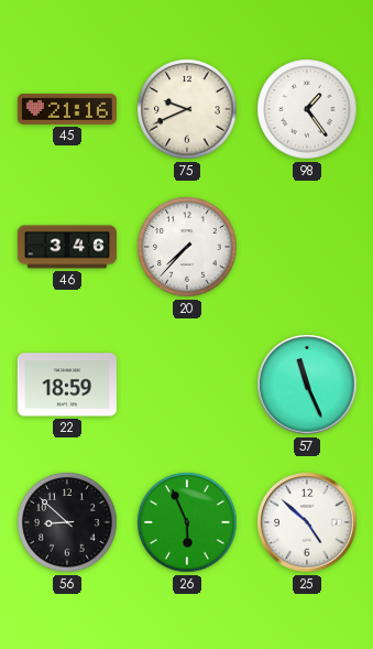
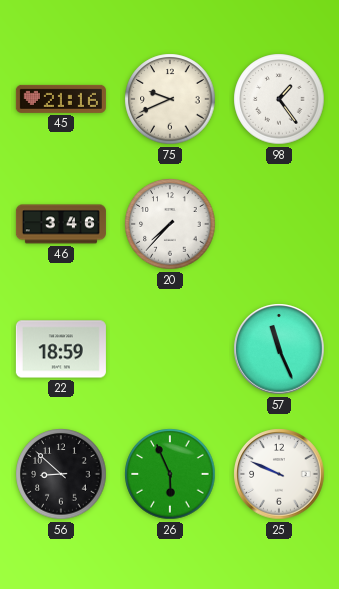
25: 4:52 -> 9:49
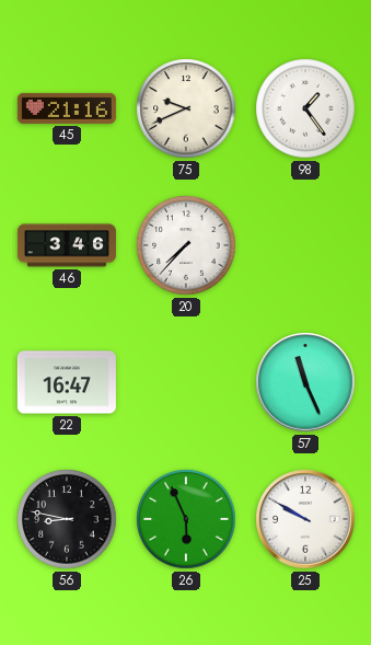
22: 18:59 -> 16:47
56: 8:52 -> 8:47
25: 9:49 -> 9:50
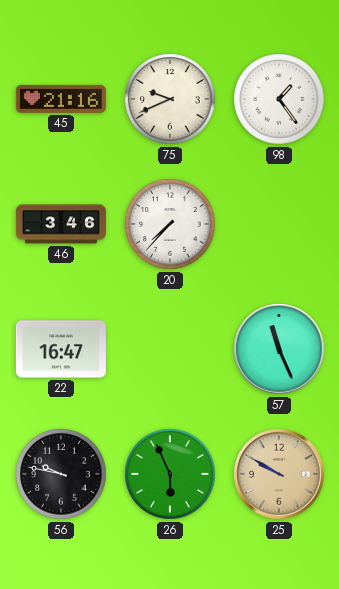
56: 8:47 -> 9:47
25 dial: white -> champagne
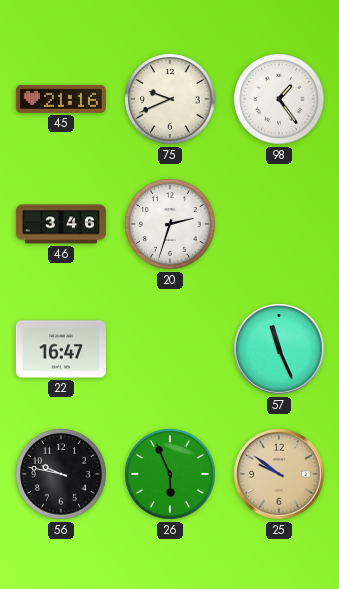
20: 7:37 -> 2:33
25: 9:50 -> 9:51
